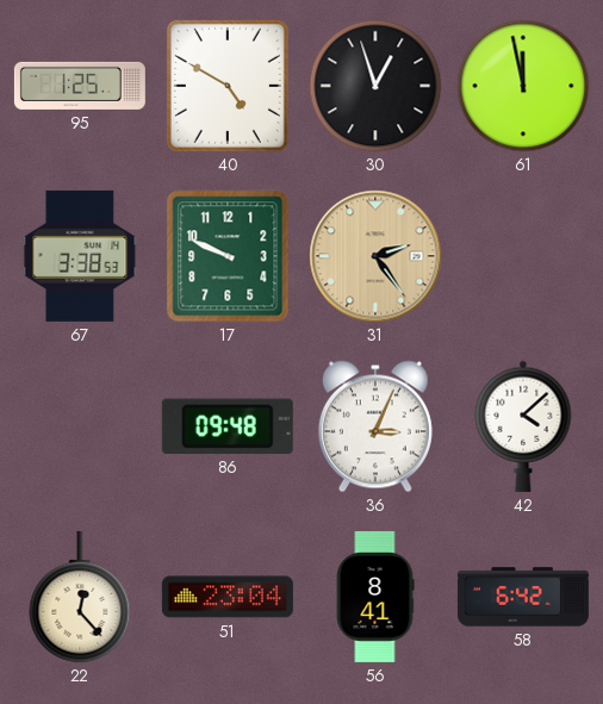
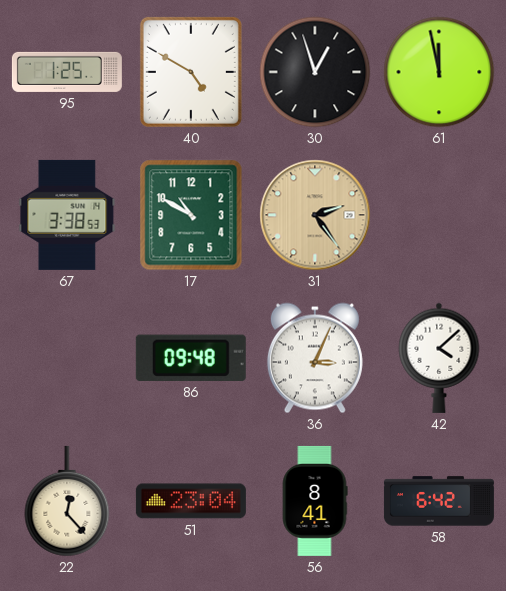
17: 9:49 -> 10:50
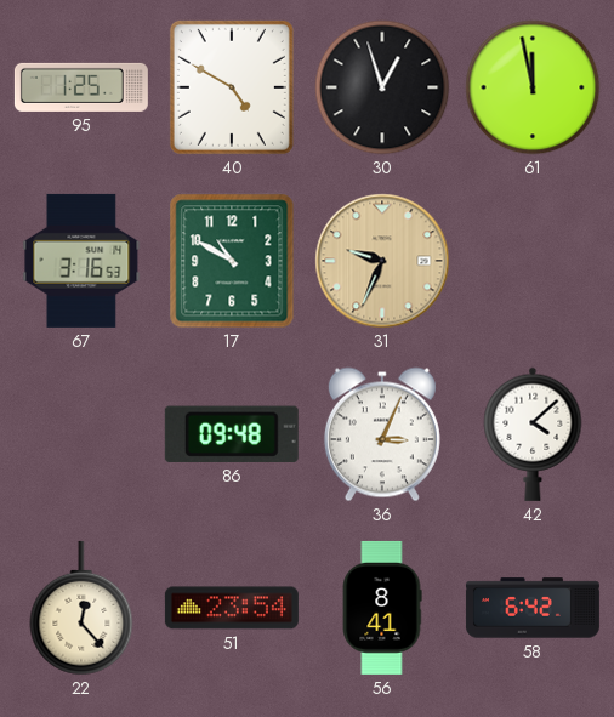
67: 3:38 -> 3:16
31: 2:24 -> 9:34
51: 23:04 -> 23:54
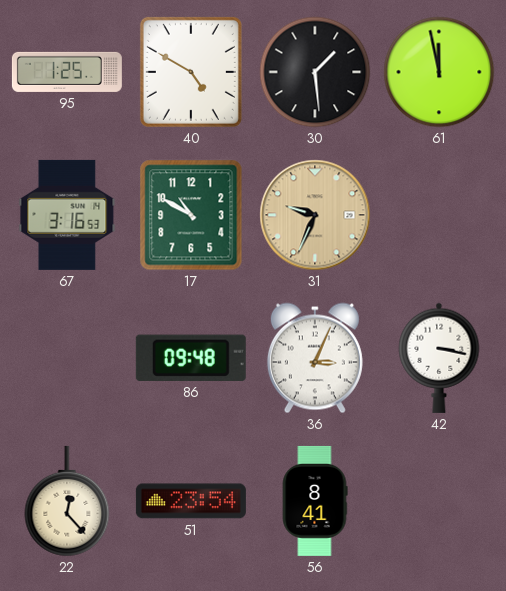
30: 12:57 -> 1:29
42: 4:08 -> 3:17
58: 6:42 -> none
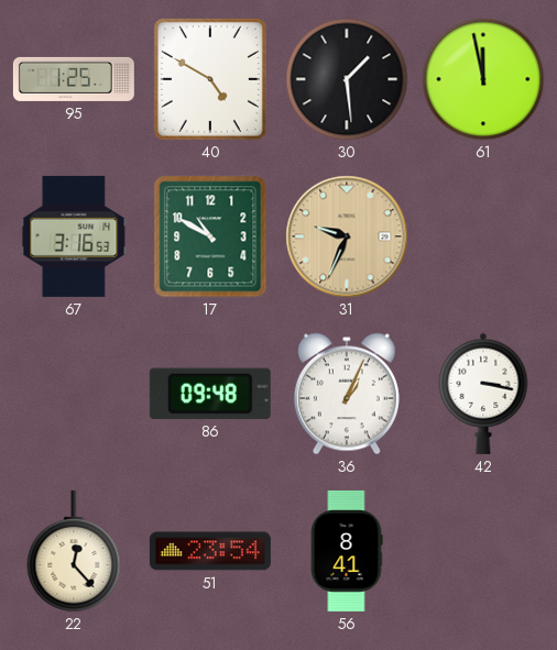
36: 3:04 -> 1:04
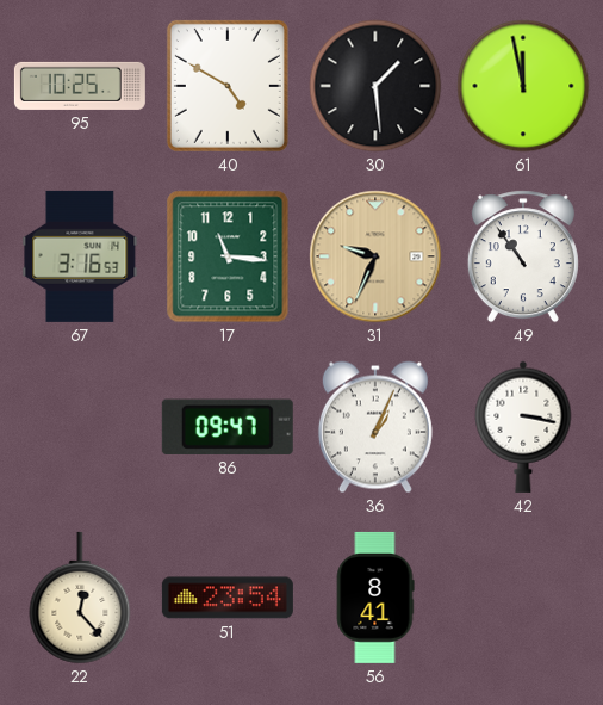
95: 1:25 -> 10:25
17: 10:50 -> 11:16
49: none -> 10:54
86: 09:48 -> 09:47
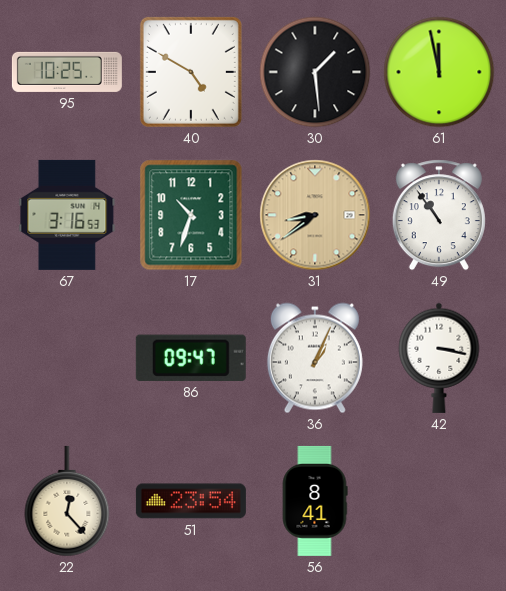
17: 11:16 -> 10:33
31: 9:34 -> 8:39
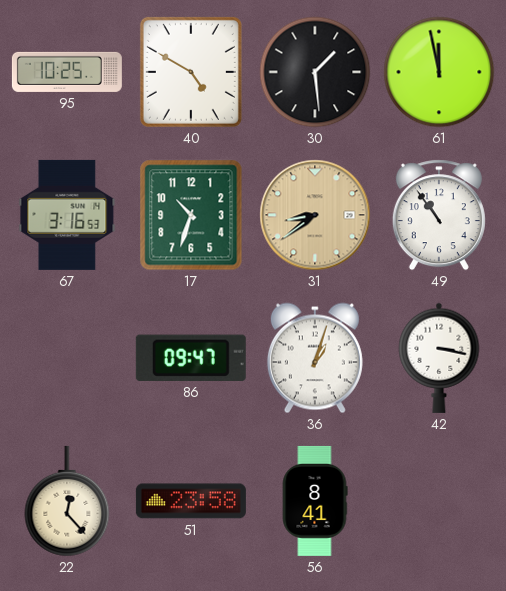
36: 1:04 -> 1:03
51: 23:54 -> 23:58
